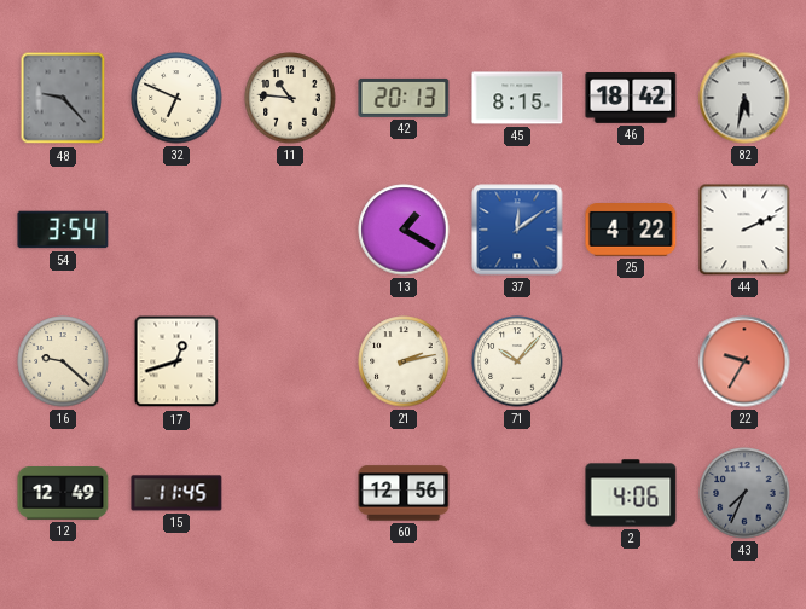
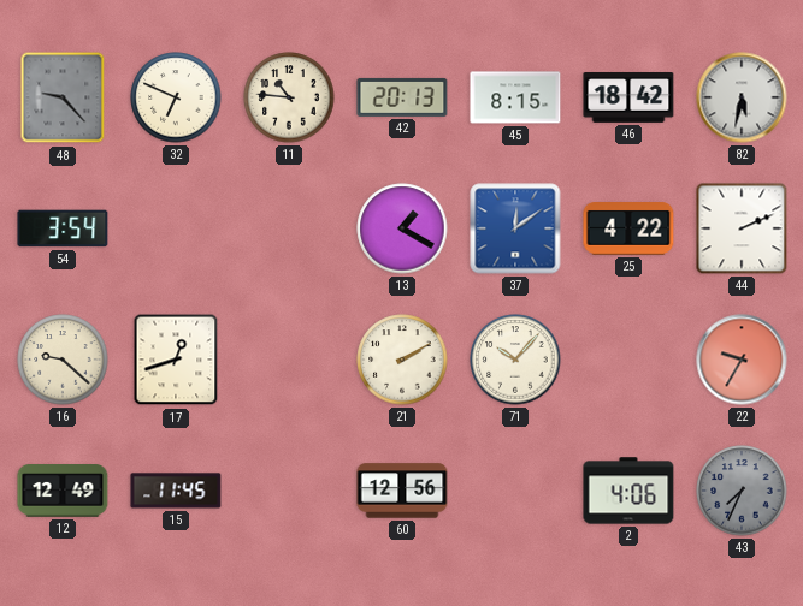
21: 2:13 -> 2:10
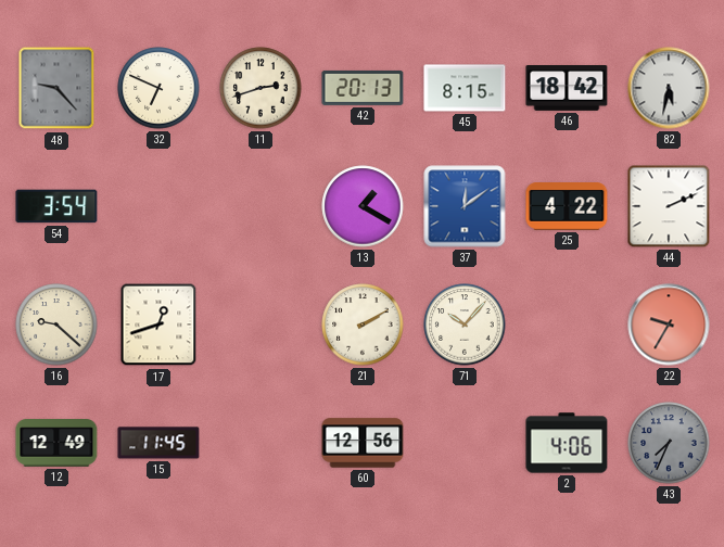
11: 10:46 -> 2:42
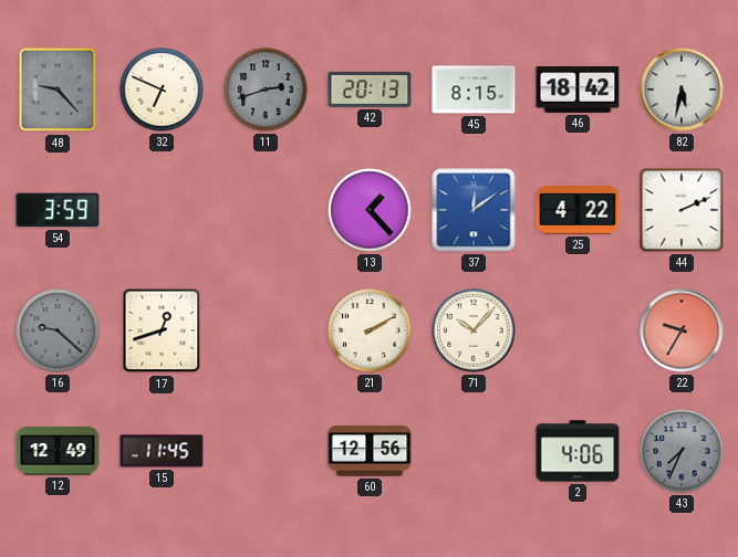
11 dial: cream -> grey
54: 3:54 -> 3:59
13: 1:20 -> 1:23
16 dial: cream -> grey
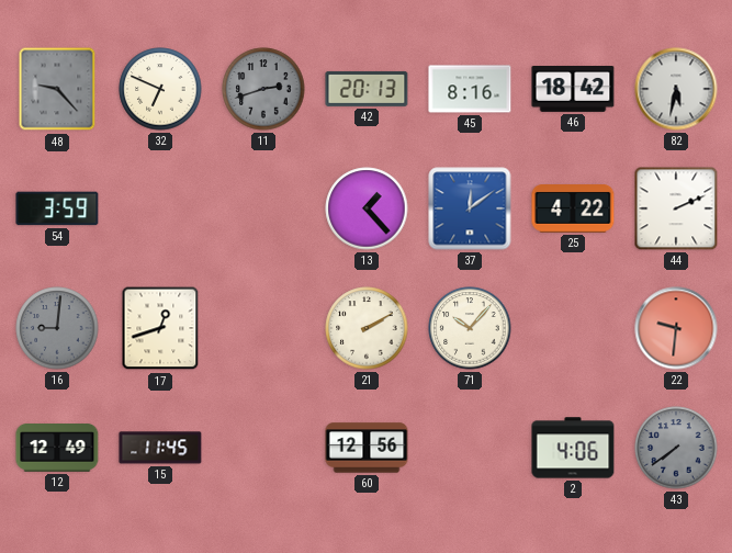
45: 8:15 -> 8:16
16: 9:22 -> 9:01
22: 9:35 -> 9:31
43: 7:34 -> 7:39
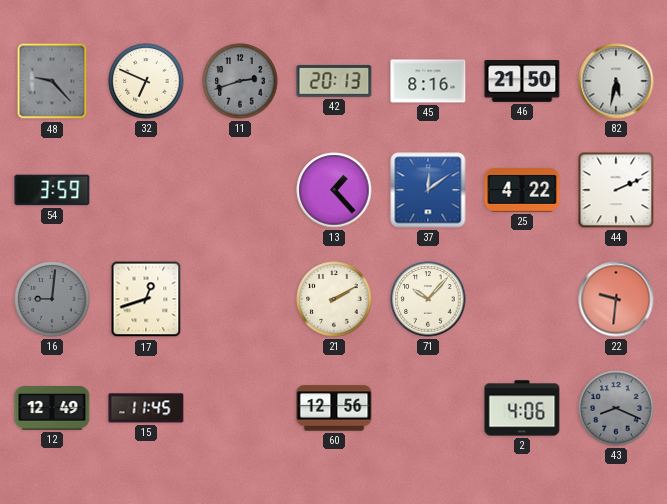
46: 18:42 -> 21:50
43: 7:39 -> 8:19
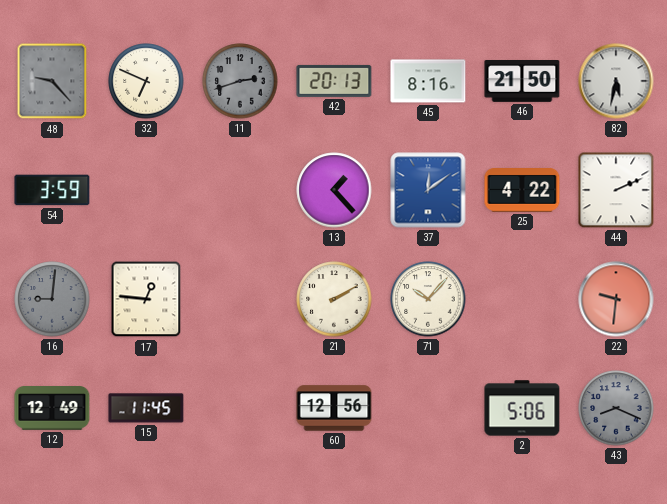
17: 12:42 -> 12:46
2: 4:06 -> 5:06
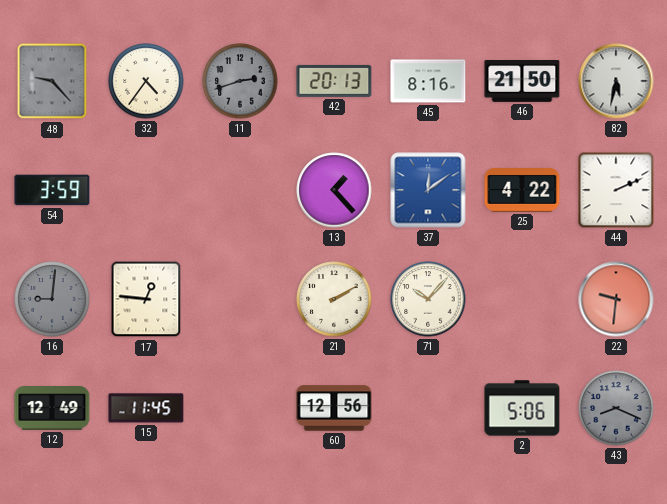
32: 6:49 -> 4:36
